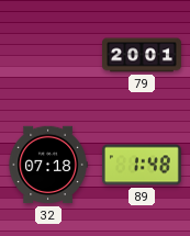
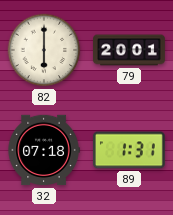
82: none -> 6:00
89: 1:48 -> 1:31
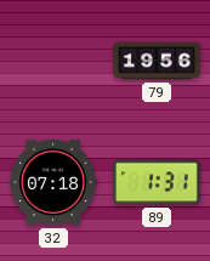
82: 6:00 -> none
79: 20:01 -> 19:56
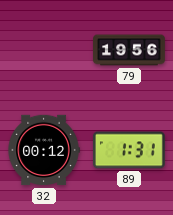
32: 07:18 -> 00:12
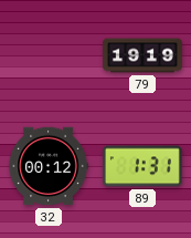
79: 19:56 -> 19:19
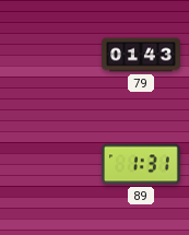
79: 19:19 -> 01:43
32: 00:12 -> none
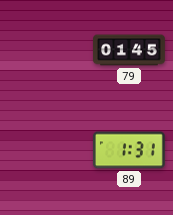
79: 01:43 -> 01:45
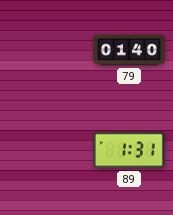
79: 01:45 -> 01:40
